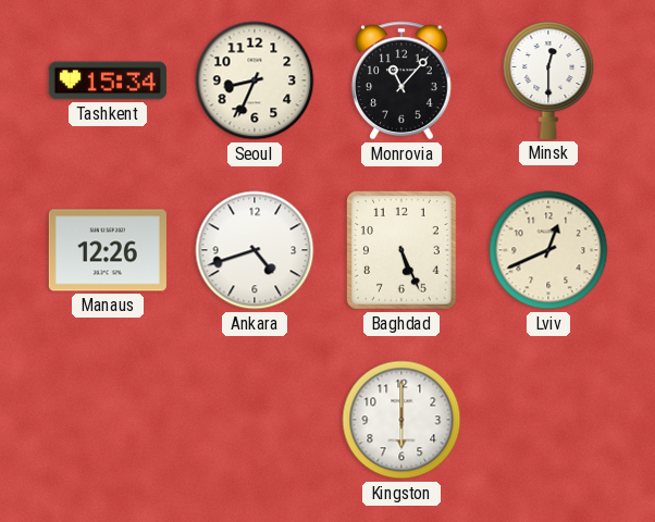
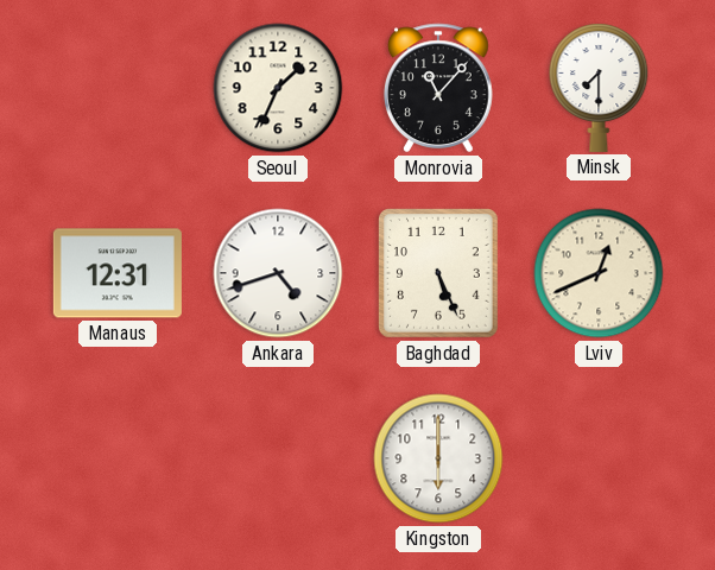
Tashkent: 15:34 -> none
Seoul: 8:34 -> 1:34
Minsk: 12:30 -> 7:30
Manaus: 12:26 -> 12:31
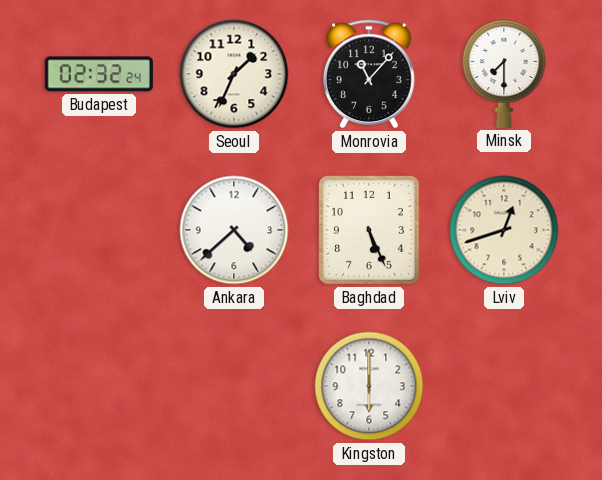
Budapest: none -> 02:32
Manaus: 12:31 -> none
Ankara: 4:42 -> 4:38
Lviv: 12:41 -> 12:42
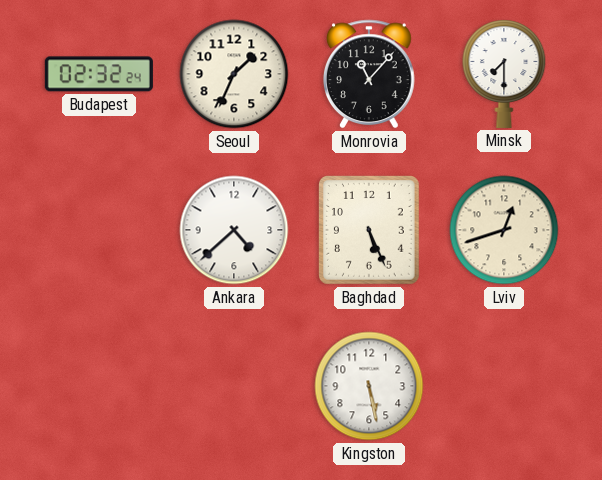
Kingston: 6:00 -> 5:28
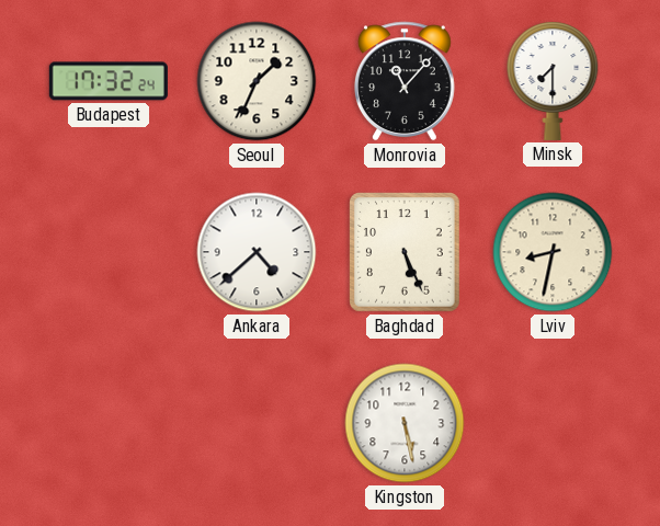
Budapest: 02:32 -> 17:32
Lviv: 12:42 -> 8:32
